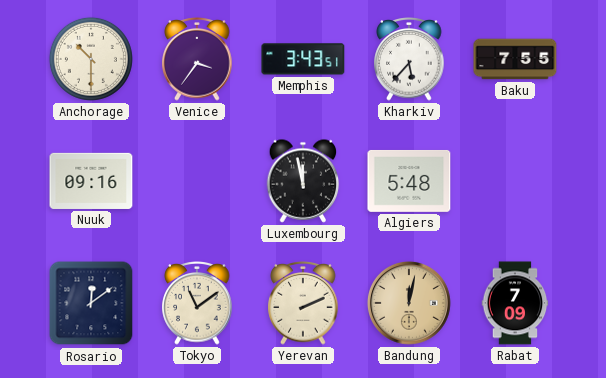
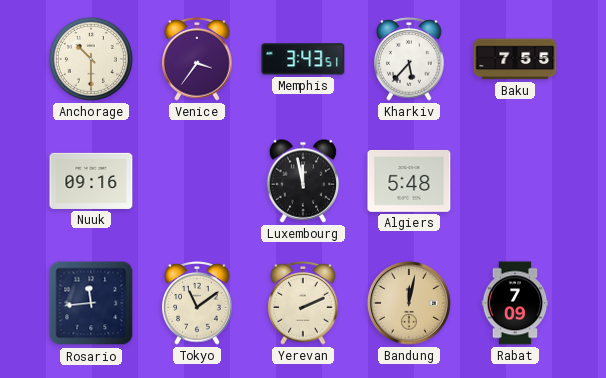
Rosario: 12:09 -> 11:44
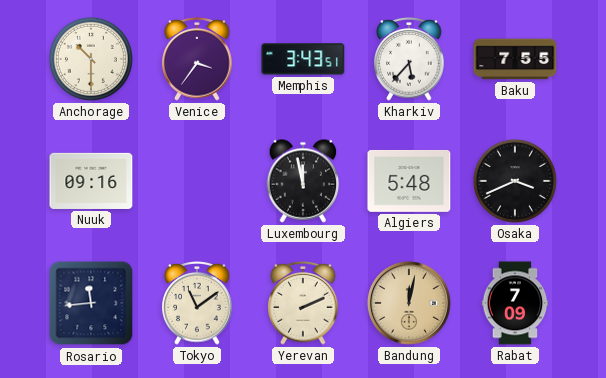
Osaka: none -> 3:41
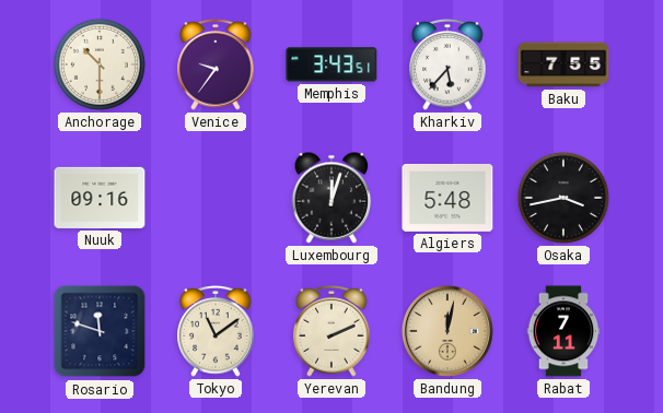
Venice: 3:36 -> 9:36
Luxembourg: 11:58 -> 12:03
Osaka: 3:41 -> 3:43
Rosario: 11:44 -> 11:48
Rabat: 7:09 -> 7:11
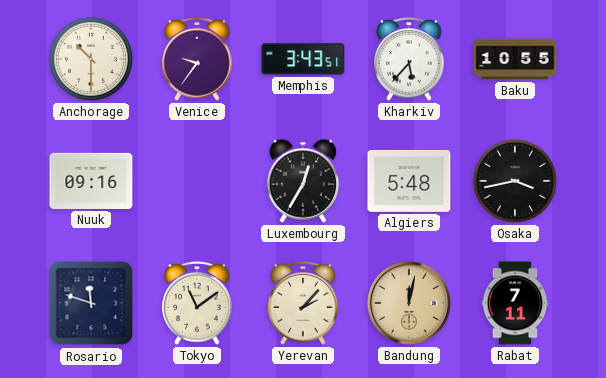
Baku: 7:55 -> 10:55
Luxembourg: 12:03 -> 12:35
Yerevan: 2:11 -> 2:07
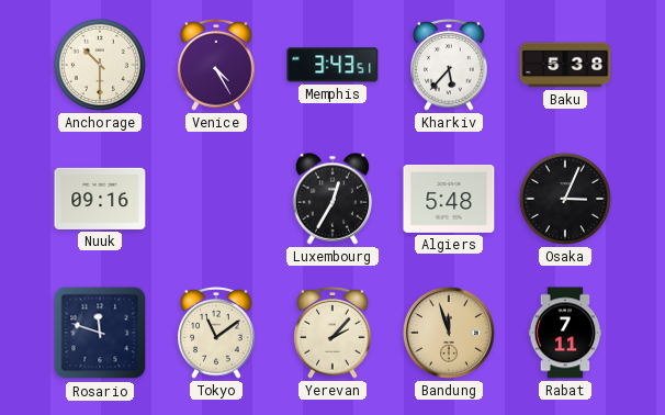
Venice: 9:36 -> 4:25
Baku: 10:55 -> 5:38
Osaka: 3:43 -> 3:04
Bandung: 12:02 -> 11:57
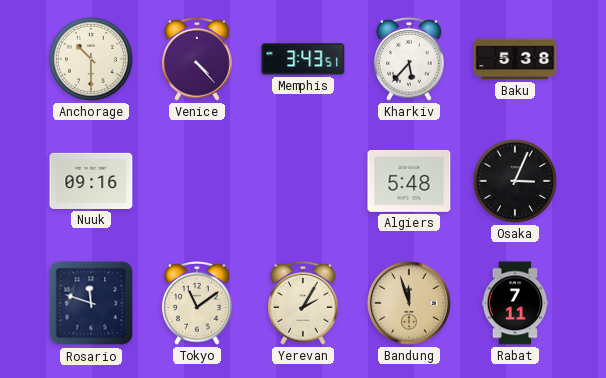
Venice: 4:25 -> 4:23
Luxembourg: 12:35 -> none
Yerevan: 2:07 -> 2:05
